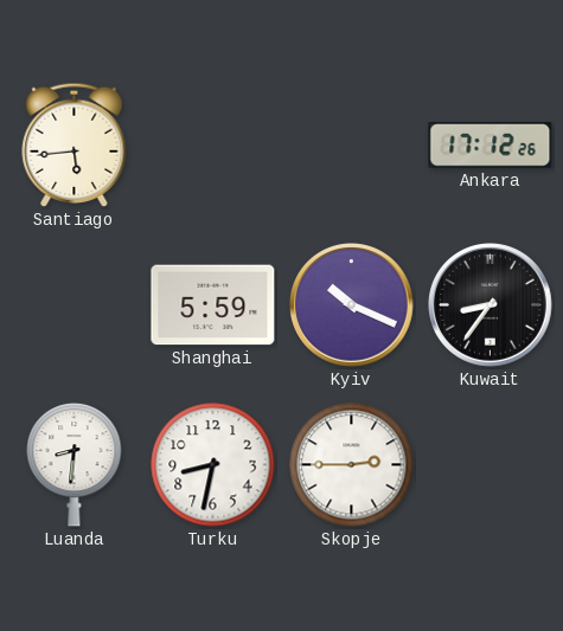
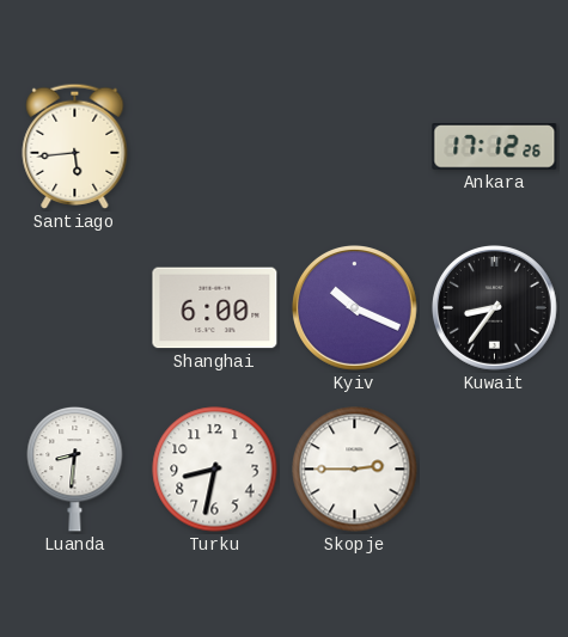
Shanghai: 5:59 -> 6:00
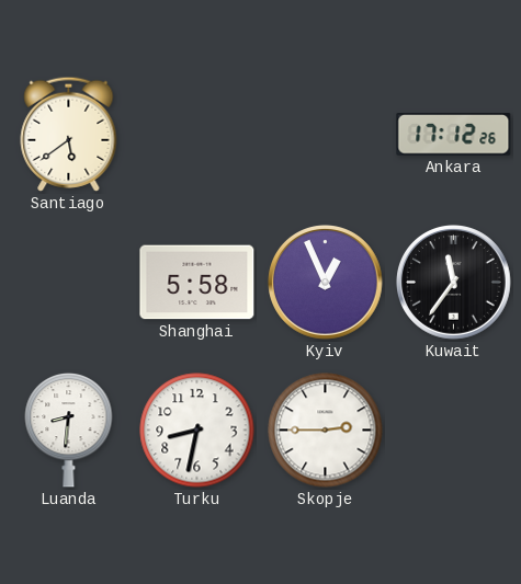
Santiago: 5:44 -> 5:39
Shanghai: 6:00 -> 5:58
Kyiv: 10:19 -> 12:56
Kuwait: 8:36 -> 11:36
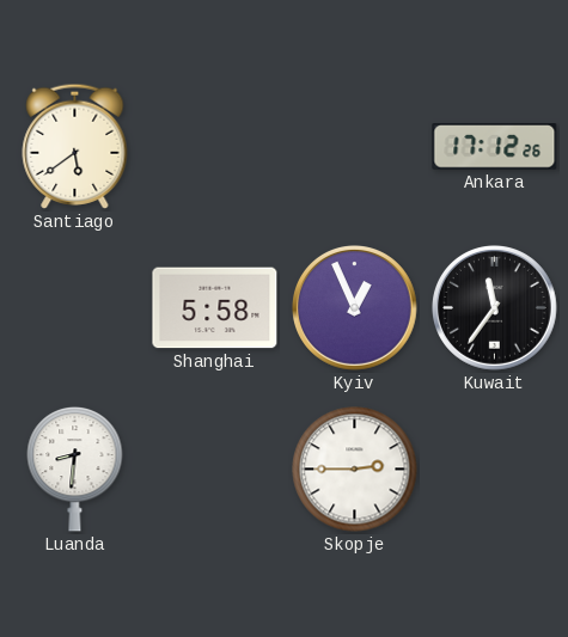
Turku: 8:32 -> none
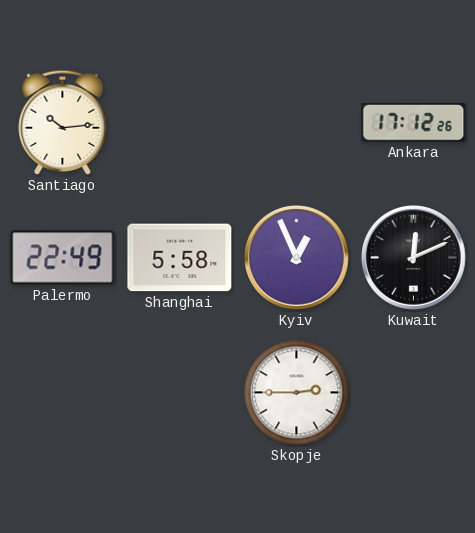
Santiago: 5:39 -> 10:14
Palermo: none -> 22:49
Kuwait: 11:36 -> 12:11
Luanda: 8:31 -> none
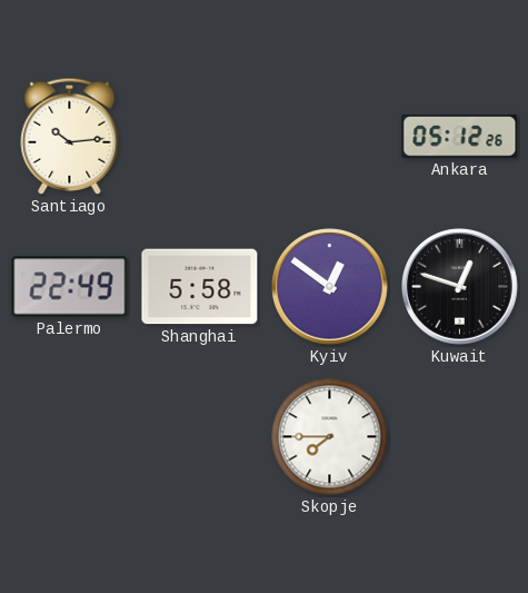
Ankara: 17:12 -> 05:12
Kyiv: 12:56 -> 12:51
Kuwait: 12:11 -> 12:48
Skopje: 2:45 -> 7:45
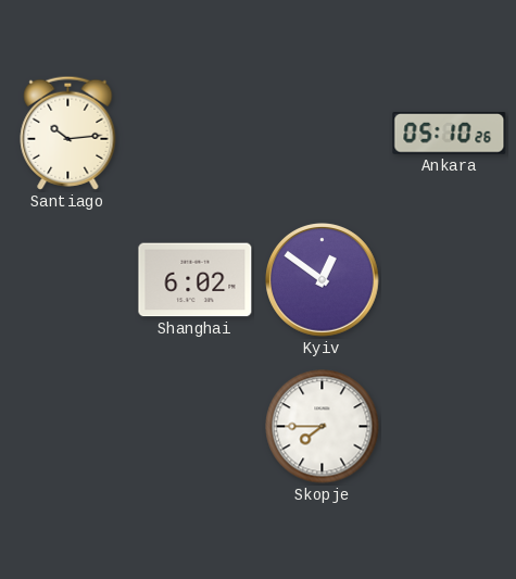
Ankara: 05:12 -> 05:10
Palermo: 22:49 -> none
Shanghai: 5:58 -> 6:02
Kuwait: 12:48 -> none
